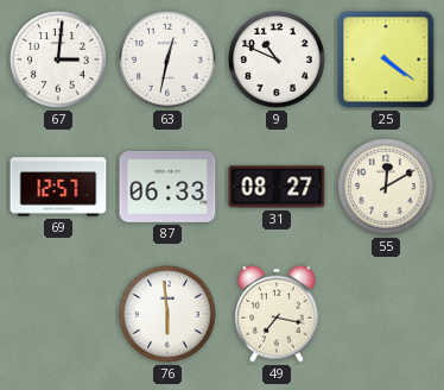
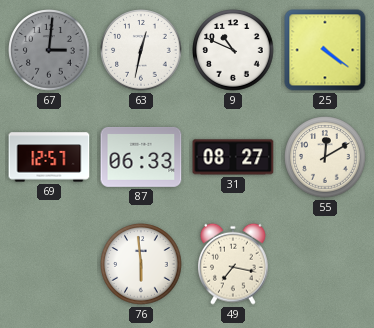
67 dial: white -> grey
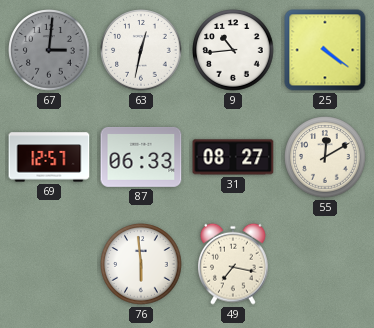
9: 10:49 -> 10:44
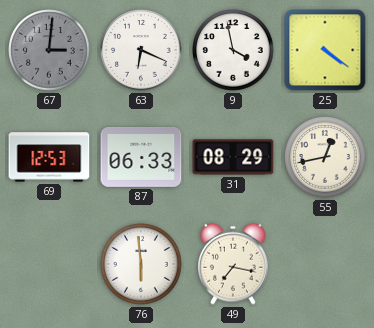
63: 12:32 -> 6:19
9: 10:44 -> 3:58
69: 12:57 -> 12:53
31: 08:27 -> 08:29
55: 12:10 -> 12:43
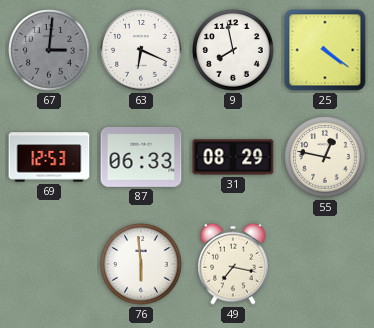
9: 3:58 -> 7:58
55: 12:43 -> 12:47
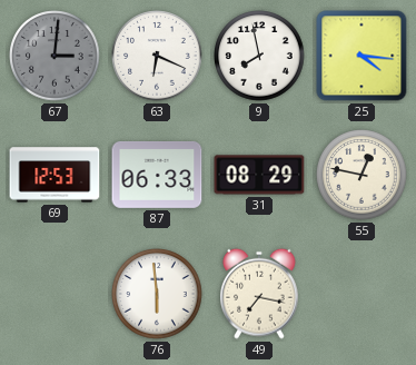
25: 4:21 -> 4:16
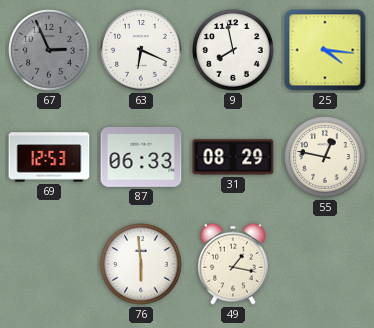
67: 3:01 -> 2:56
49: 7:17 -> 1:17
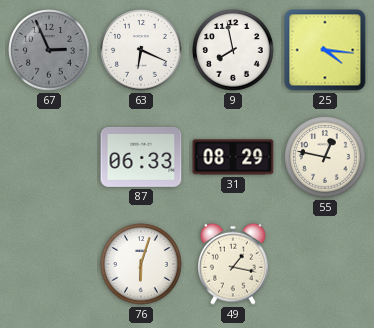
69: 12:53 -> none
76: 5:59 -> 6:03
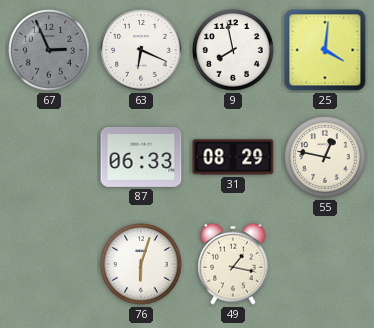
25: 4:16 -> 4:01
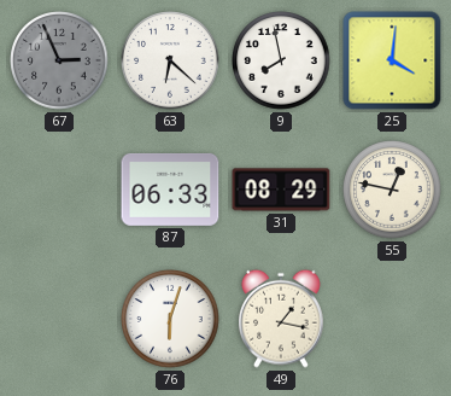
63: 6:19 -> 6:22
